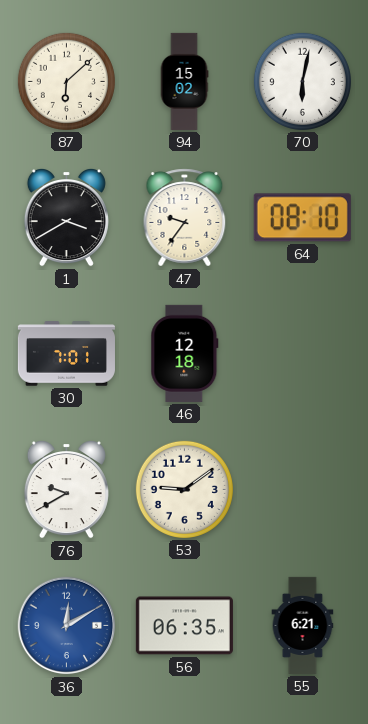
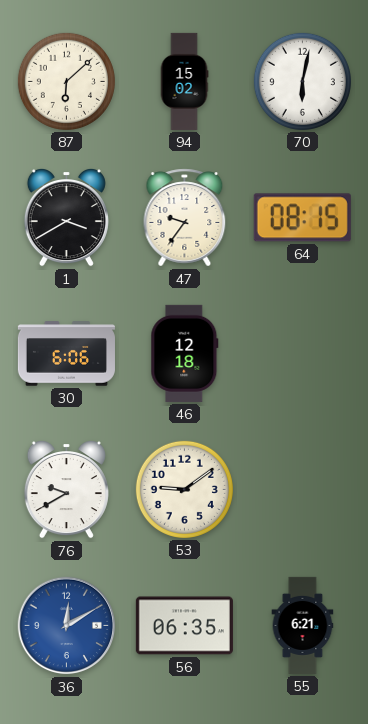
64: 08:10 -> 08:15
30: 7:01 -> 6:06
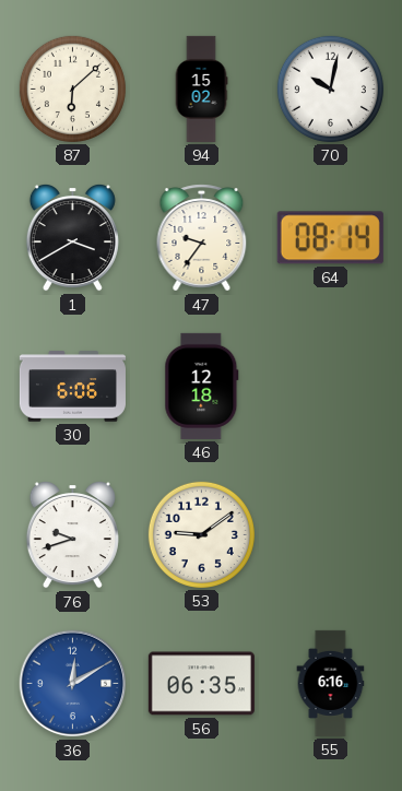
70: 6:02 -> 10:02
64: 08:15 -> 08:14
76: 9:40 -> 9:42
55: 6:21 -> 6:16
